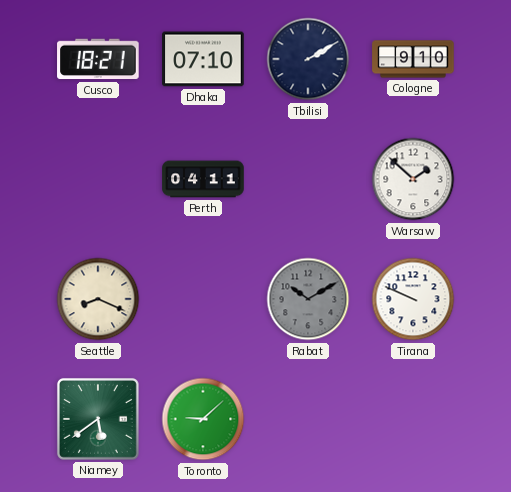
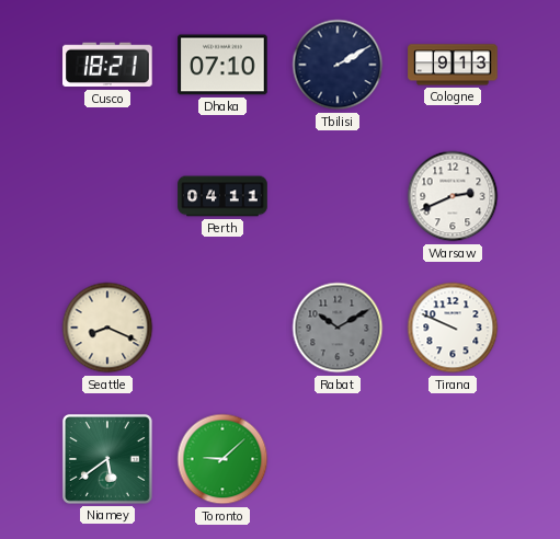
Cologne: 9:10 -> 9:13
Warsaw: 1:52 -> 2:41
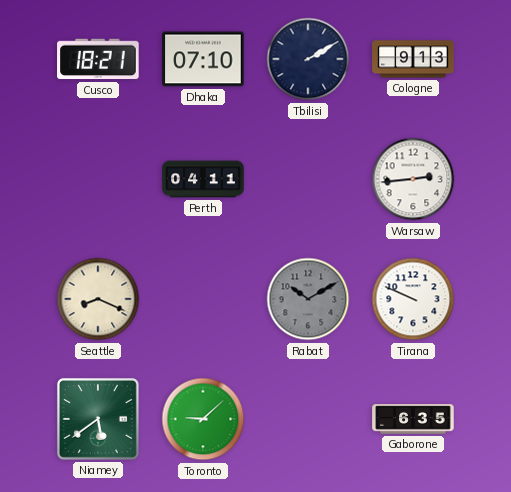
Warsaw: 2:41 -> 2:44
Gaborone: none -> 6:35
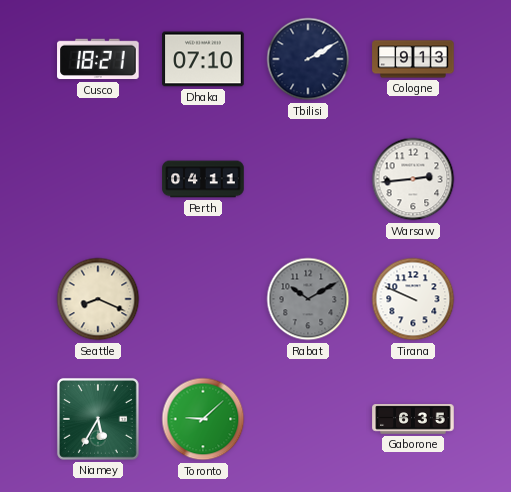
Niamey: 5:39 -> 5:35
